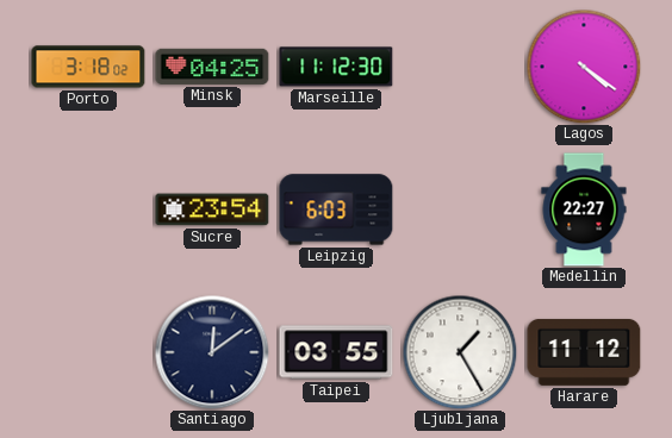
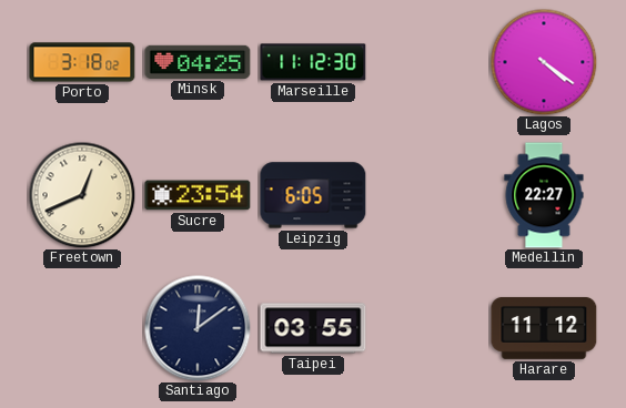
Freetown: none -> 12:41
Leipzig: 6:03 -> 6:05
Ljubljana: 1:25 -> none
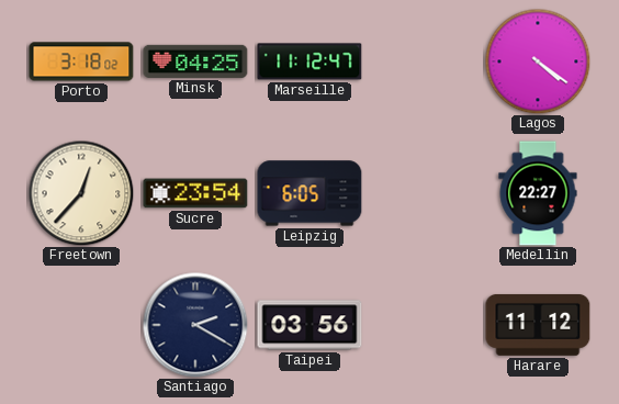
Marseille: 11:12:30 -> 11:12:47
Freetown: 12:41 -> 12:37
Santiago: 12:09 -> 2:20
Taipei: 03:55 -> 03:56
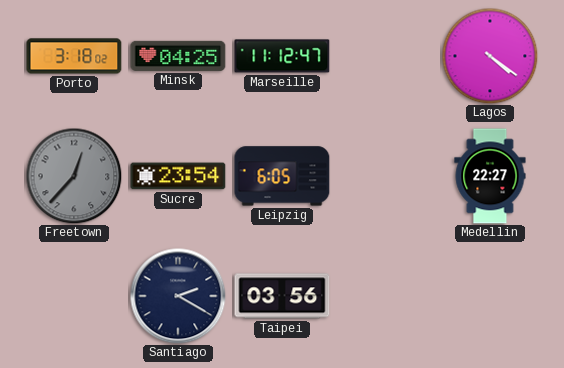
Freetown dial: cream -> grey
Harare: 11:12 -> none
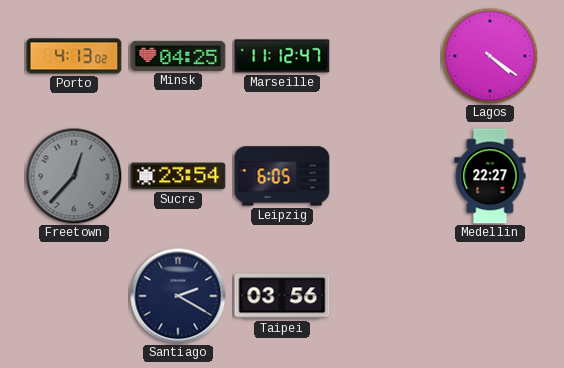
Porto: 3:18 -> 4:13
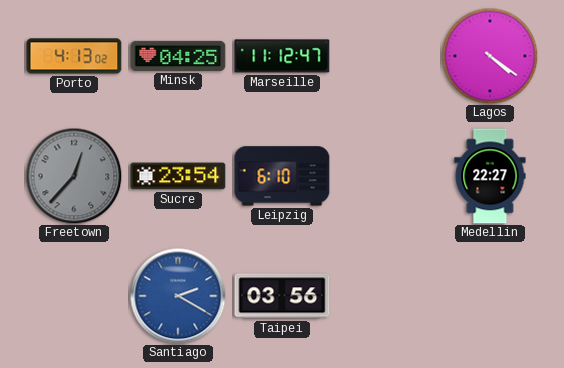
Leipzig: 6:05 -> 6:10
Santiago dial: navy -> blue
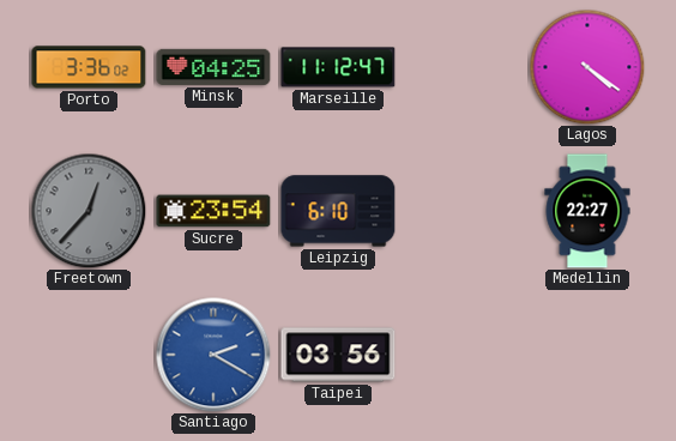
Porto: 4:13 -> 3:36
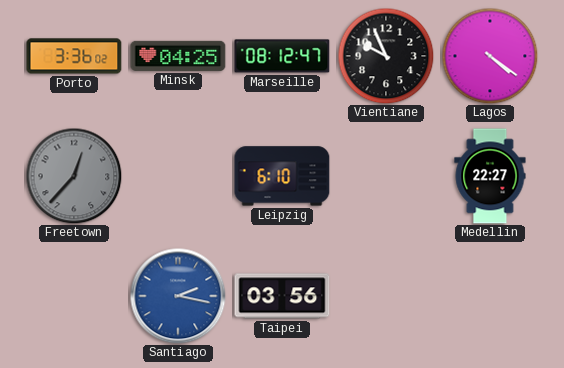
Marseille: 11:12 -> 08:12
Vientiane: none -> 9:56
Sucre: 23:54 -> none
Santiago: 2:20 -> 2:17
